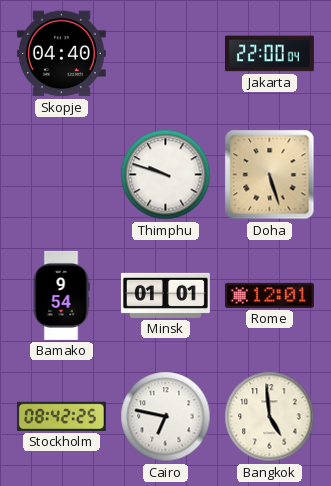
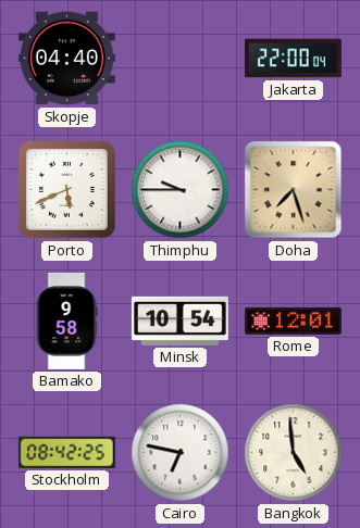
Porto: none -> 5:41
Thimphu: 9:48 -> 9:45
Doha: 5:27 -> 7:27
Bamako: 9:54 -> 9:58
Minsk: 01:01 -> 10:54
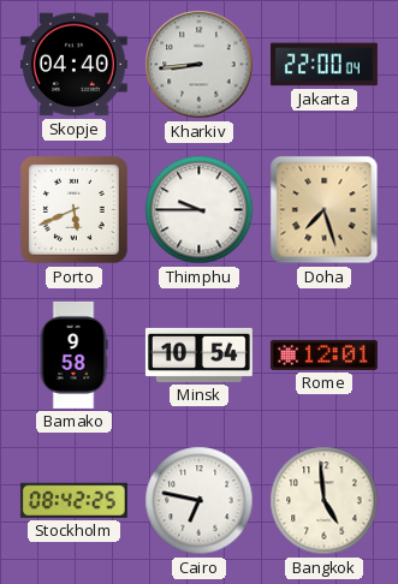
Kharkiv: none -> 8:44
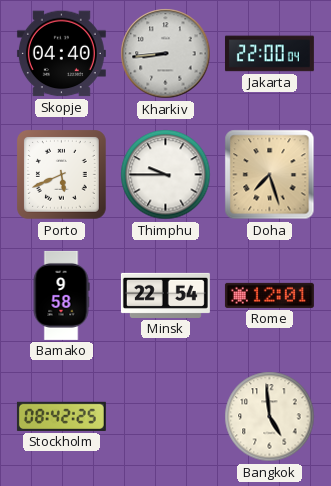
Minsk: 10:54 -> 22:54
Cairo: 6:47 -> none
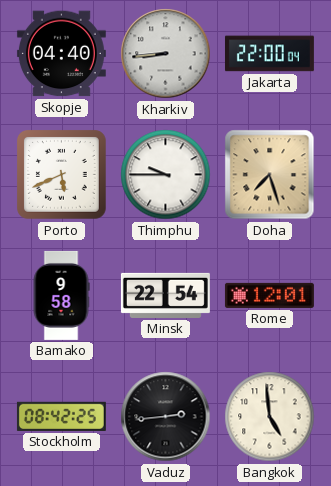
Vaduz: none -> 2:44
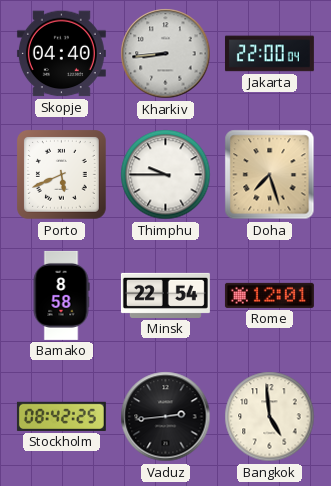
Bamako: 9:58 -> 8:58
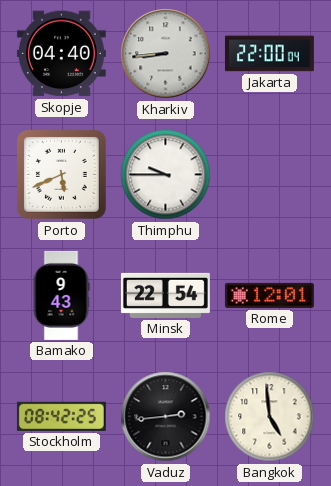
Doha: 7:27 -> none
Bamako: 8:58 -> 9:43
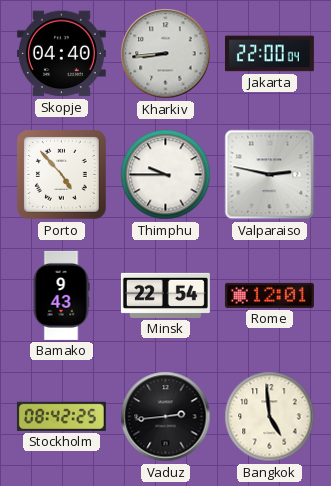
Porto: 5:41 -> 4:53
Valparaiso: none -> 2:47
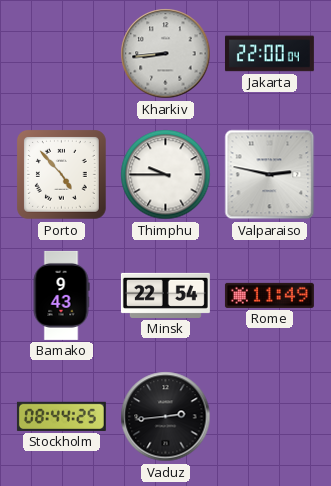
Skopje: 04:40 -> none
Rome: 12:01 -> 11:49
Stockholm: 08:42 -> 08:44
Bangkok: 4:59 -> none
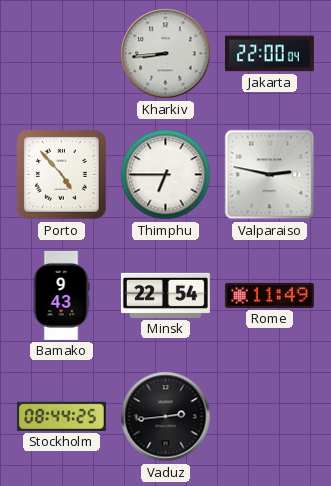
Thimphu: 9:45 -> 6:45
